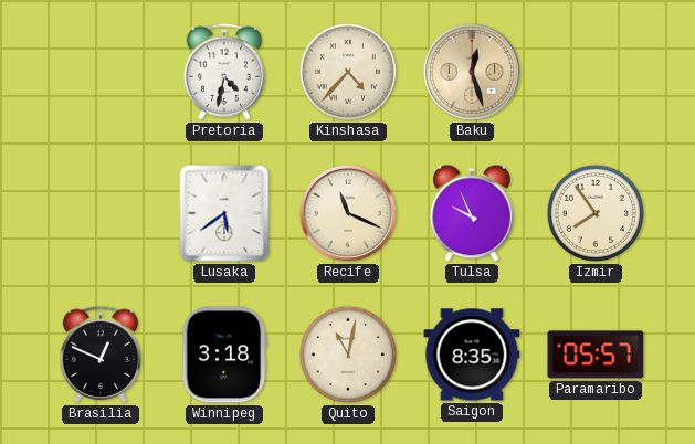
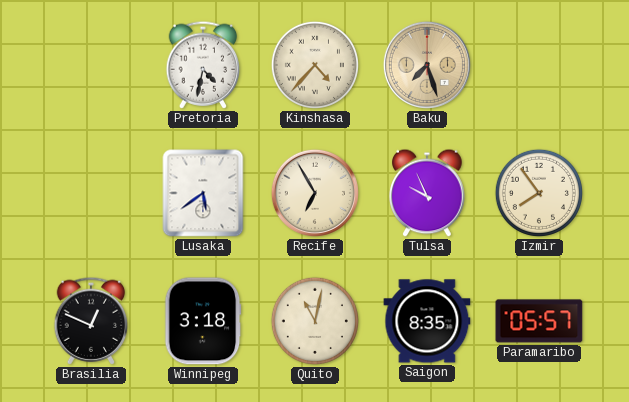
Baku: 12:27 -> 7:27
Recife: 11:19 -> 6:55
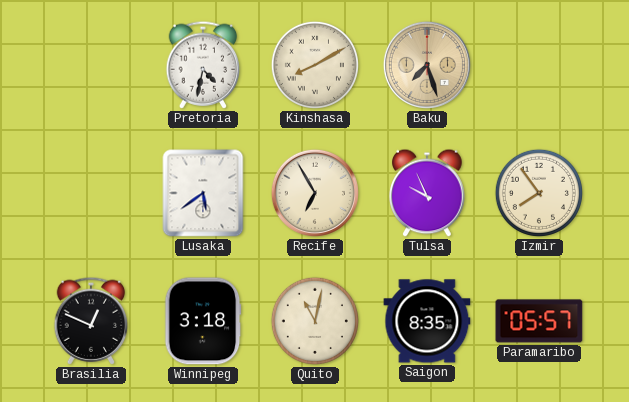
Kinshasa: 4:37 -> 8:10
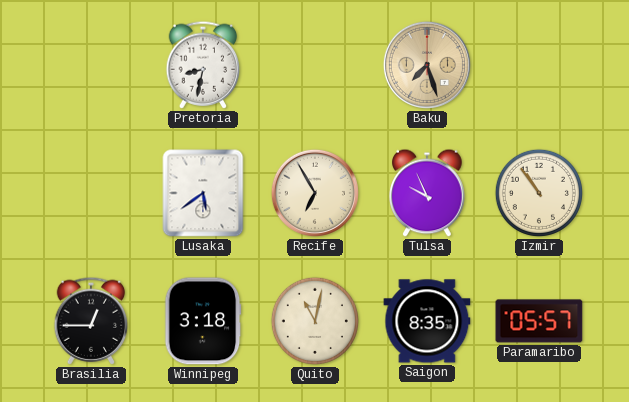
Pretoria: 4:32 -> 8:32
Kinshasa: 8:10 -> none
Izmir: 7:54 -> 10:54
Brasilia: 12:49 -> 12:45
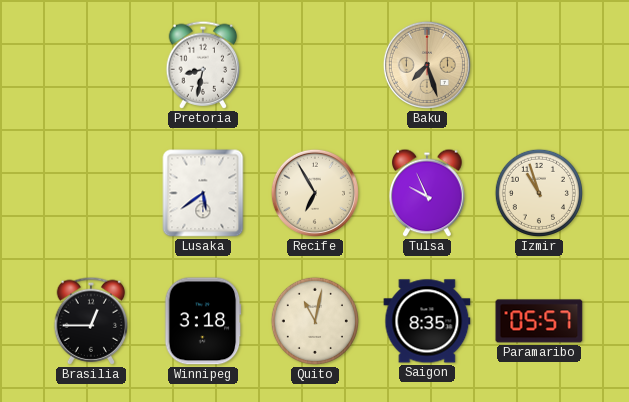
Izmir: 10:54 -> 10:57
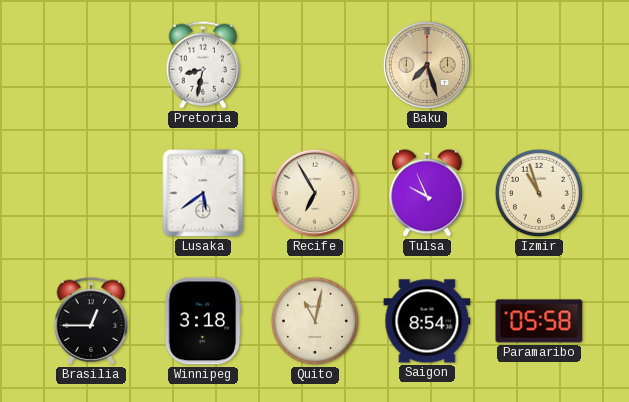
Saigon: 8:35 -> 8:54
Paramaribo: 05:57 -> 05:58
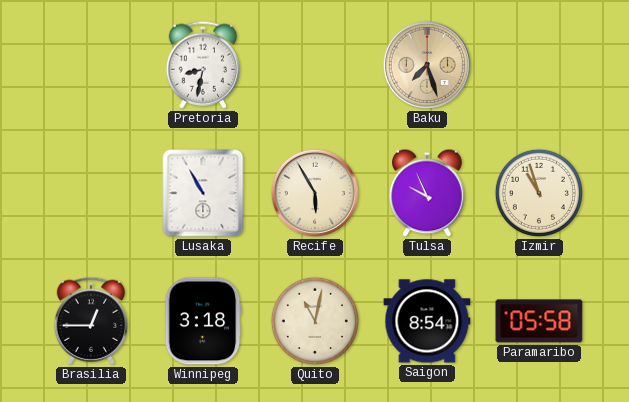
Lusaka: 5:39 -> 10:55
Recife: 6:55 -> 5:55
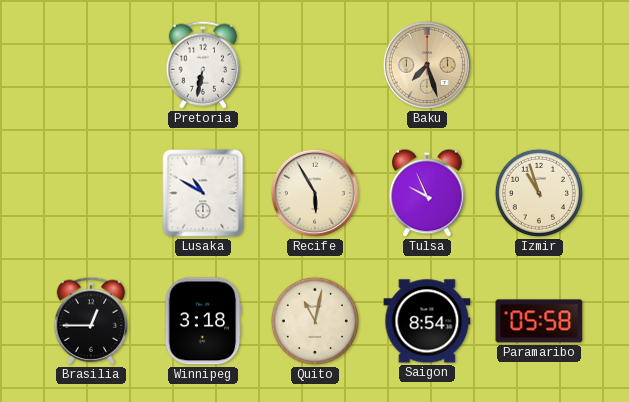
Pretoria: 8:32 -> 6:32
Lusaka: 10:55 -> 10:50
